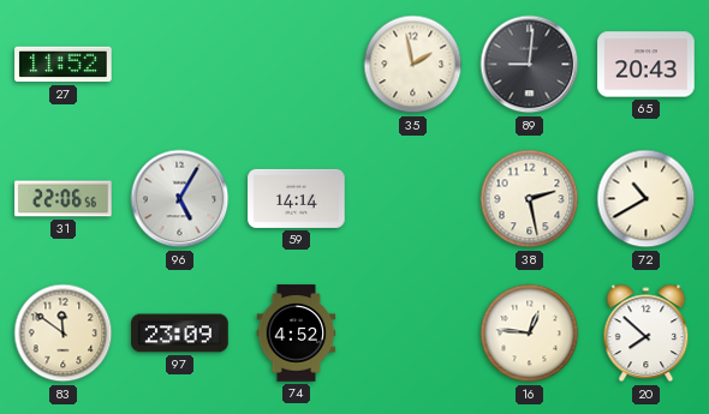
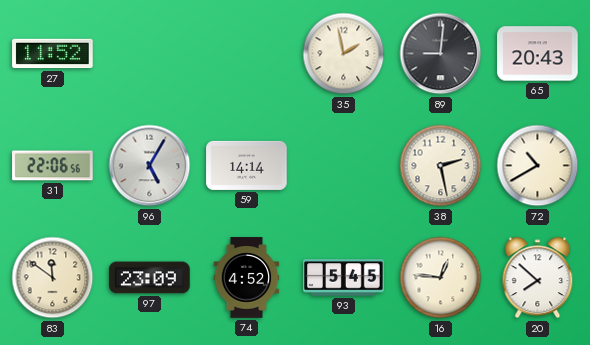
93: none -> 5:45
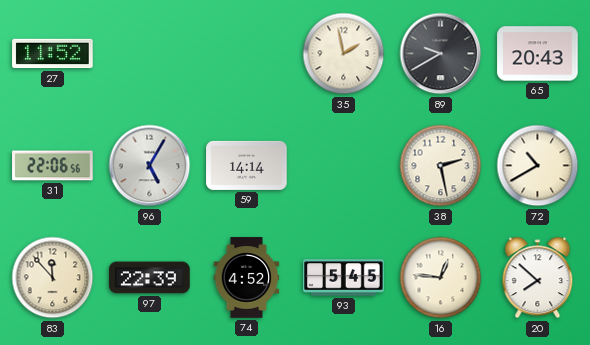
89: 9:01 -> 9:40
83: 11:51 -> 11:53
97: 23:09 -> 22:39
